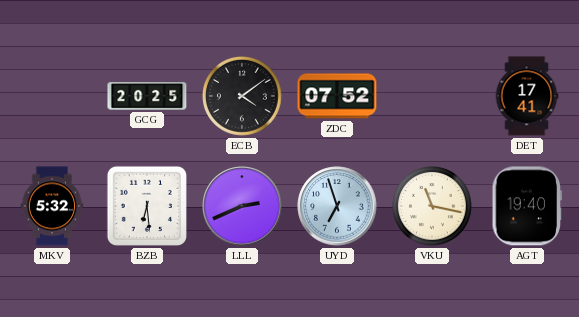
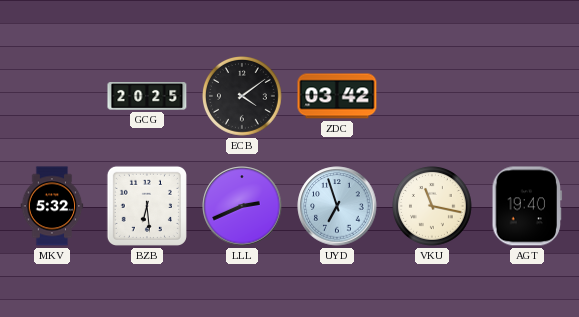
ZDC: 07:52 -> 03:42
DET: 17:41 -> none
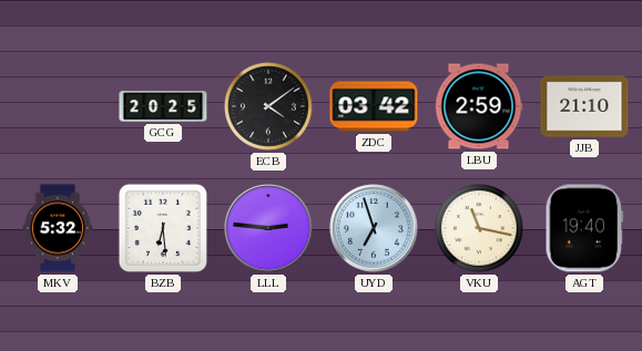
LBU: none -> 2:59
JJB: none -> 21:10
LLL: 2:41 -> 2:46
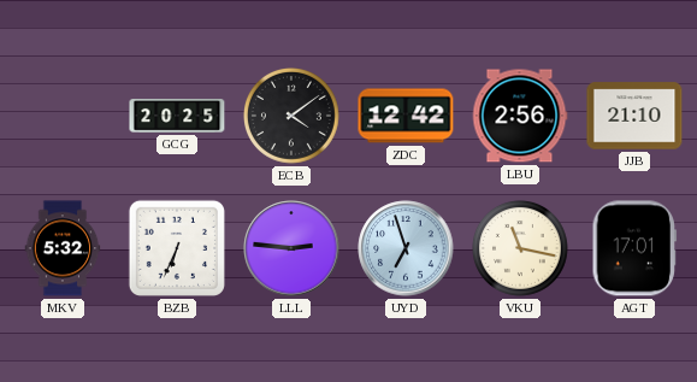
ZDC: 03:42 -> 12:42
LBU: 2:59 -> 2:56
BZB: 6:29 -> 6:34
AGT: 19:40 -> 17:01
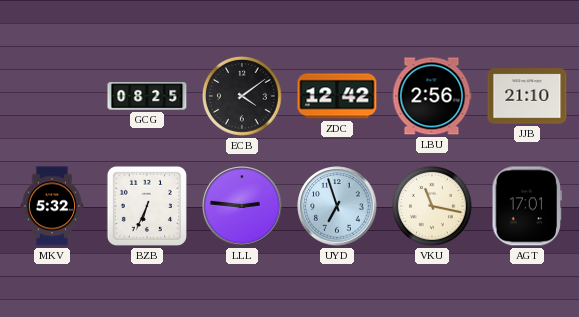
GCG: 20:25 -> 08:25
